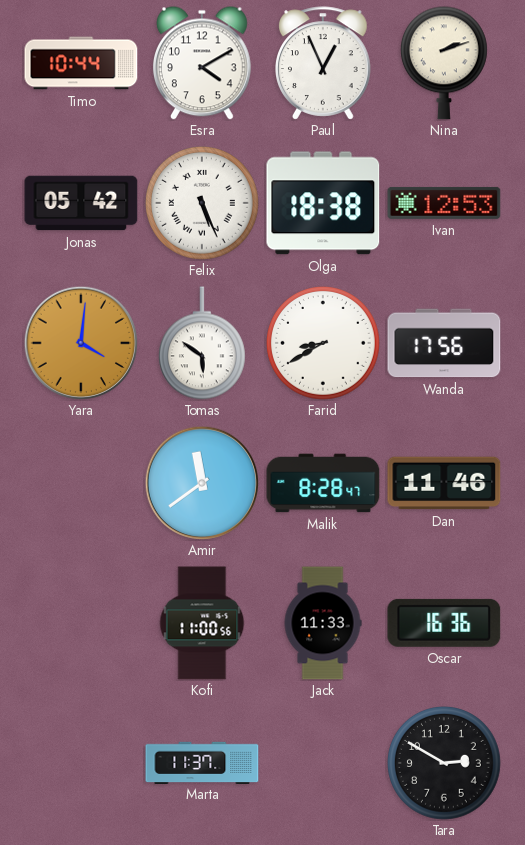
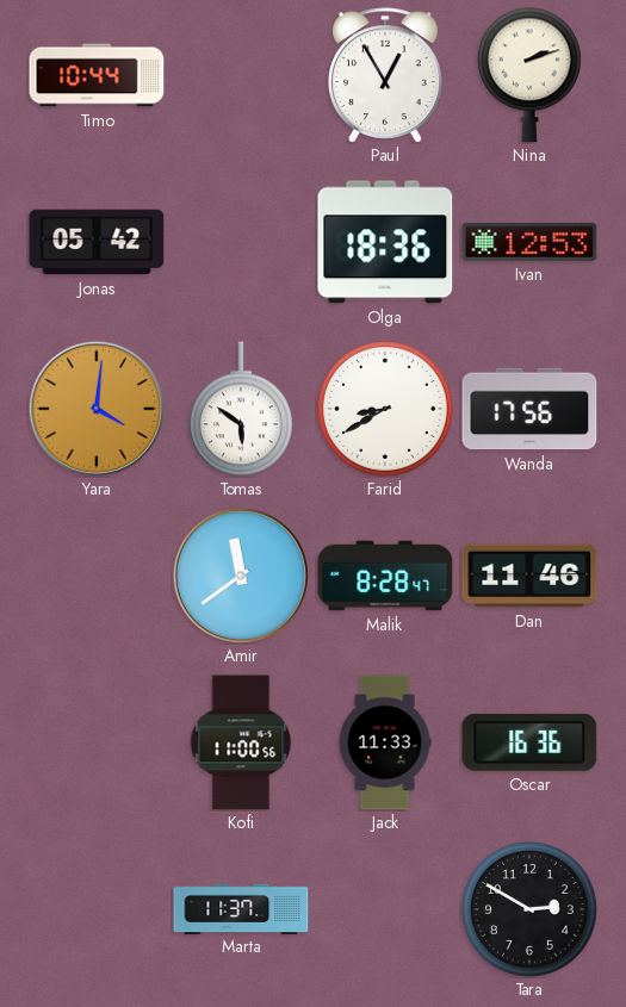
Esra: 4:10 -> none
Paul: 12:56 -> 12:55
Felix: 5:26 -> none
Olga: 18:38 -> 18:36
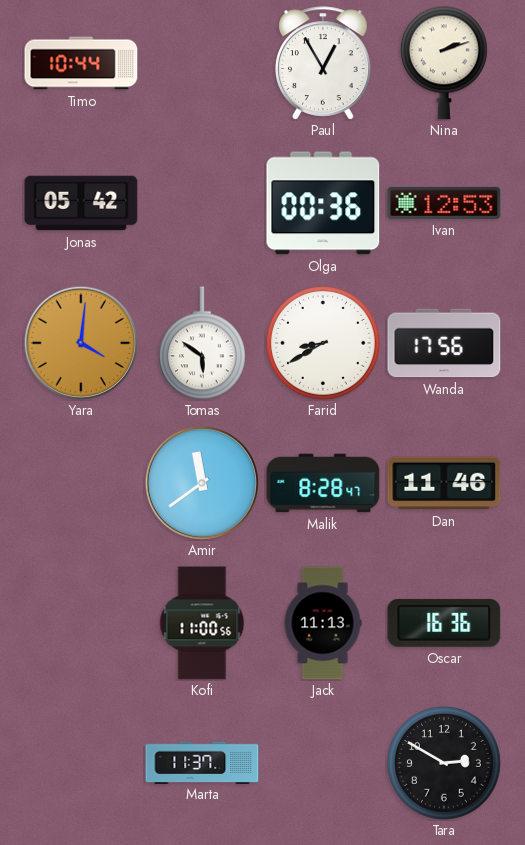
Olga: 18:36 -> 00:36
Jack: 11:33 -> 11:13
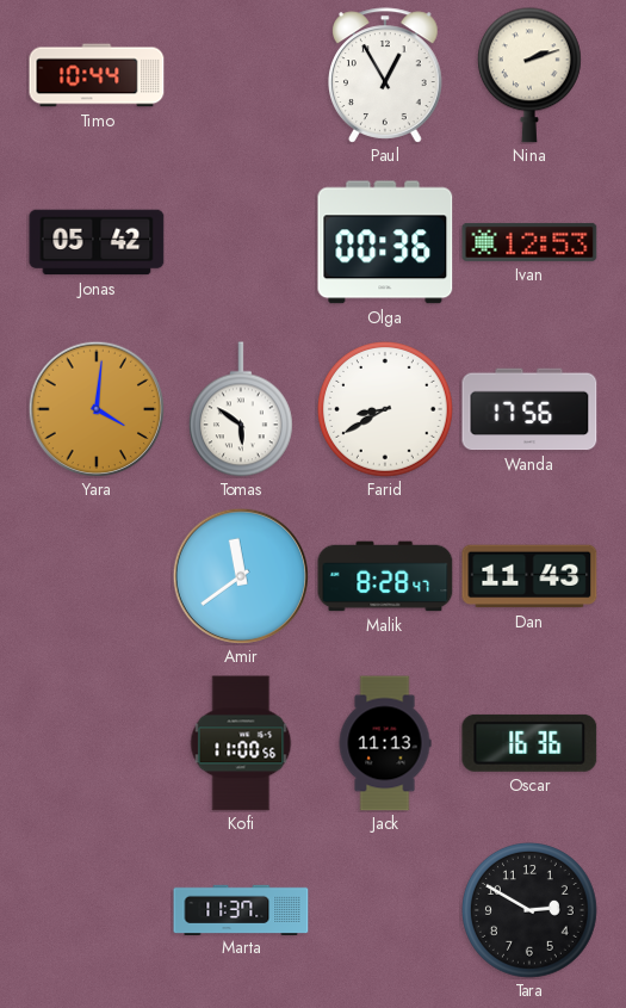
Dan: 11:46 -> 11:43
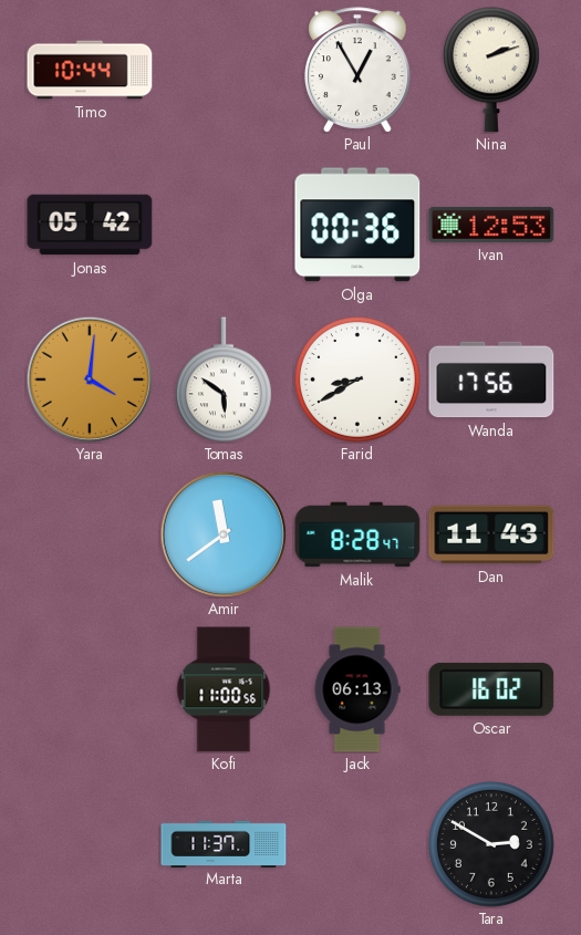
Jack: 11:13 -> 06:13
Oscar: 16:36 -> 16:02
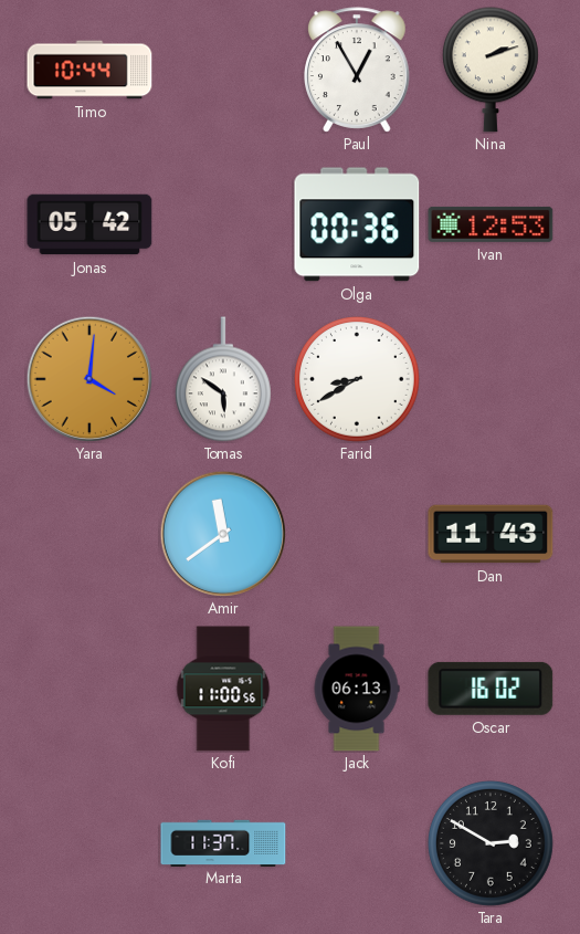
Wanda: 17:56 -> none
Malik: 8:28 -> none
